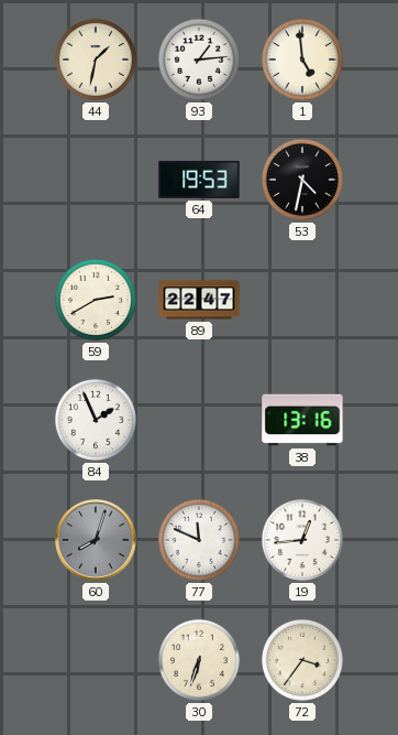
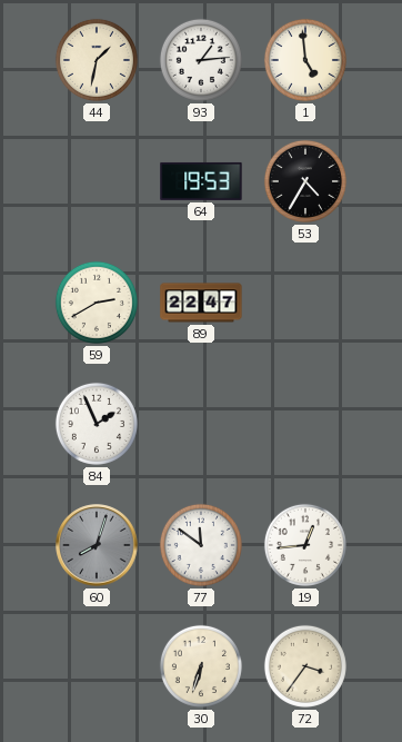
53: 4:32 -> 4:35
38: 13:16 -> none
77: 11:49 -> 11:51
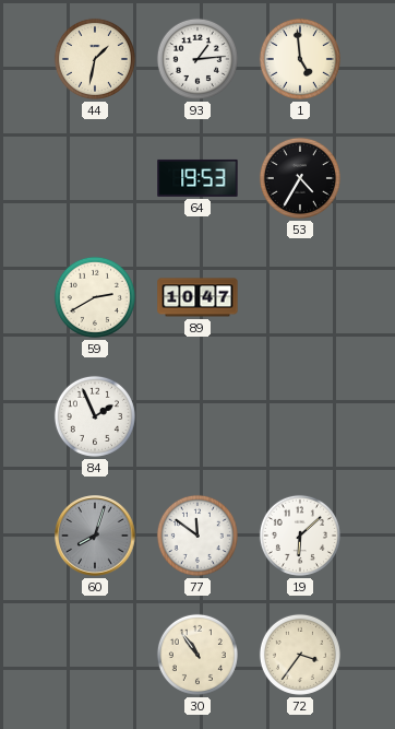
89: 22:47 -> 10:47
19: 12:44 -> 6:08
30: 6:33 -> 10:54
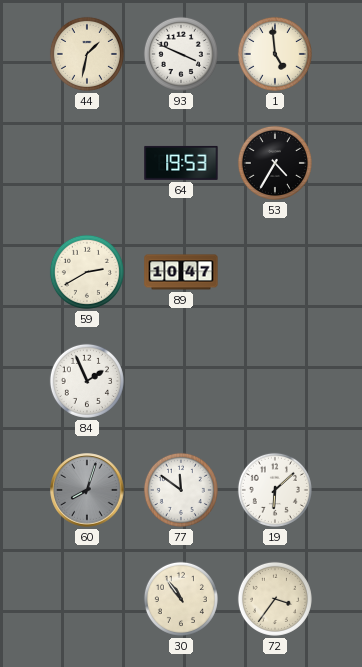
93: 1:14 -> 3:49
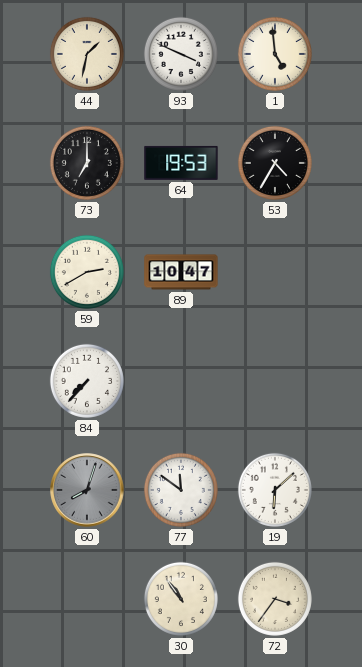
73: none -> 7:00
84: 1:56 -> 7:37
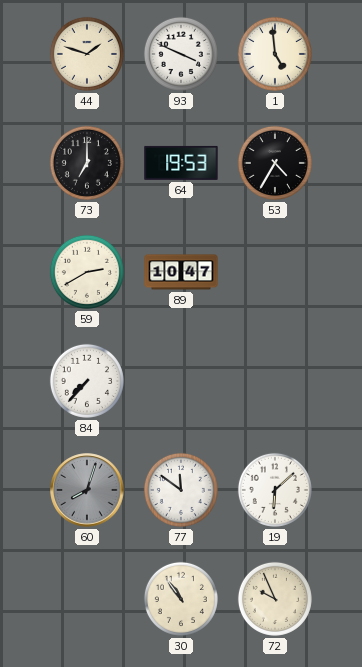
44: 1:32 -> 1:48
72: 3:36 -> 9:56
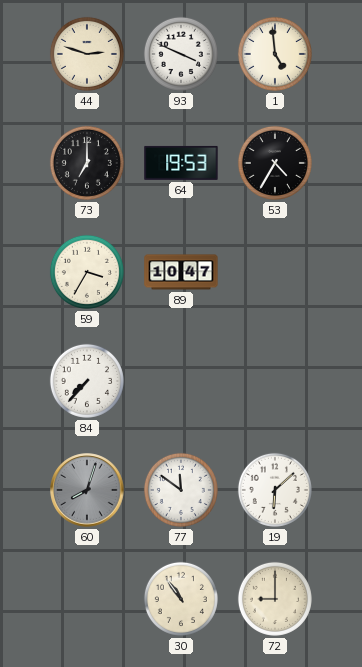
44: 1:48 -> 2:48
59: 2:40 -> 3:35
72: 9:56 -> 9:00
